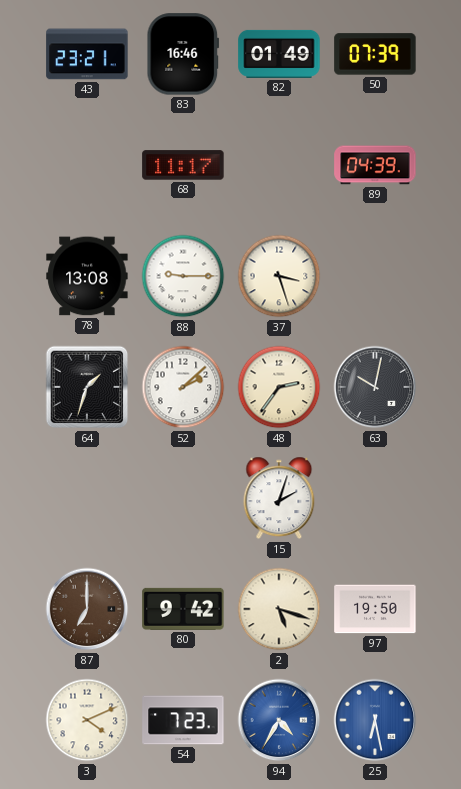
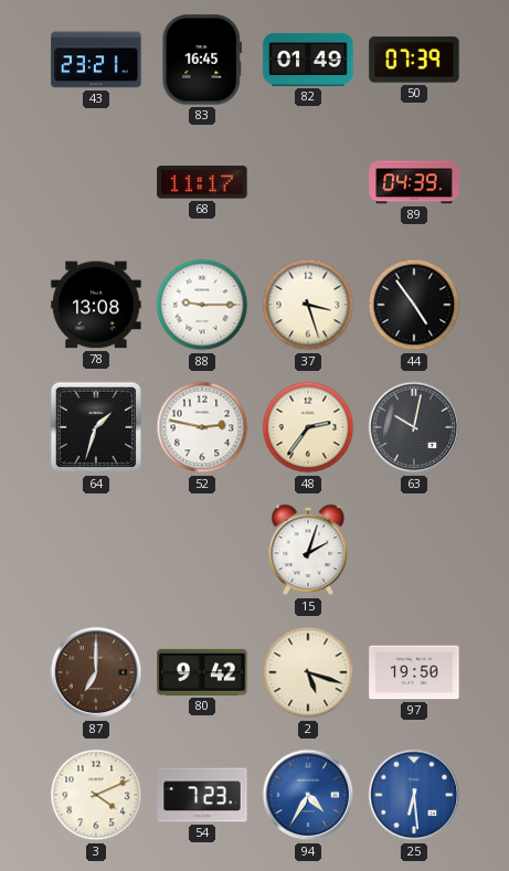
83: 16:46 -> 16:45
44: none -> 4:54
52: 2:08 -> 2:47
25: 6:28 -> 6:29
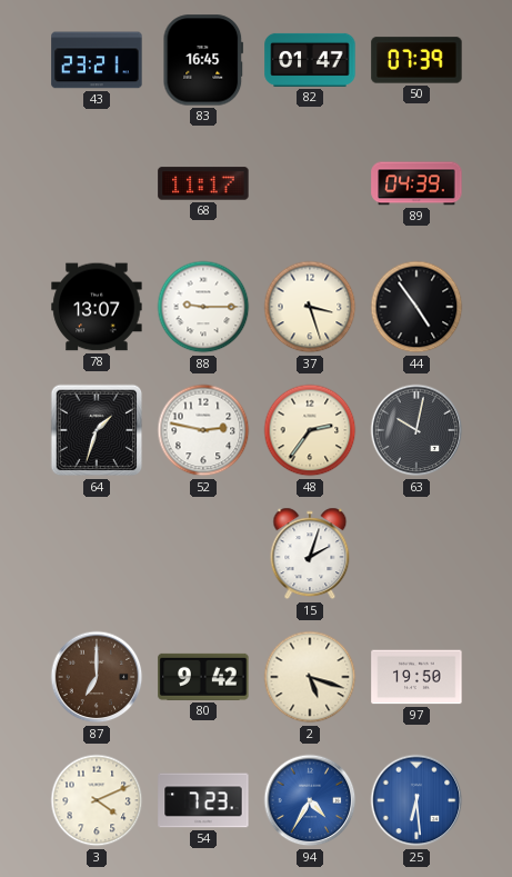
82: 01:49 -> 01:47
78: 13:08 -> 13:07
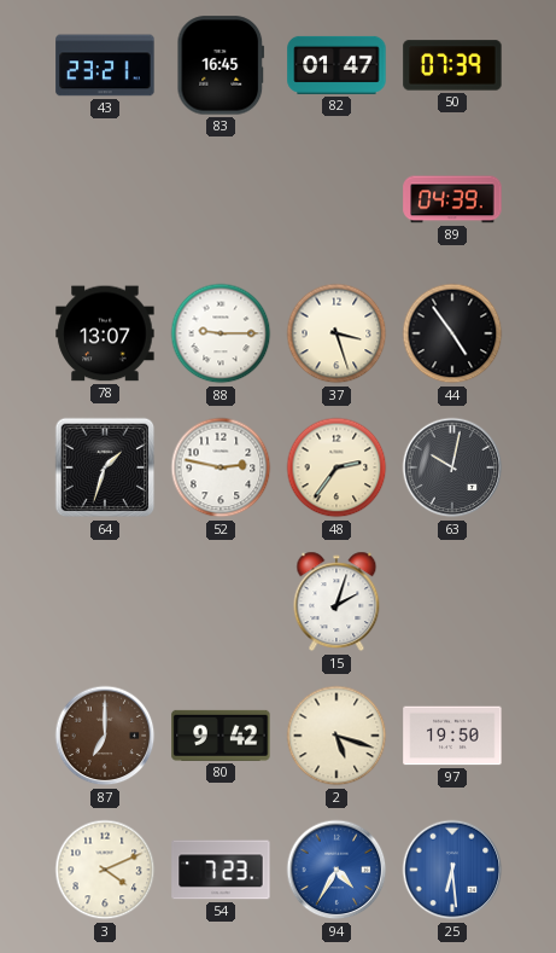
68: 11:17 -> none
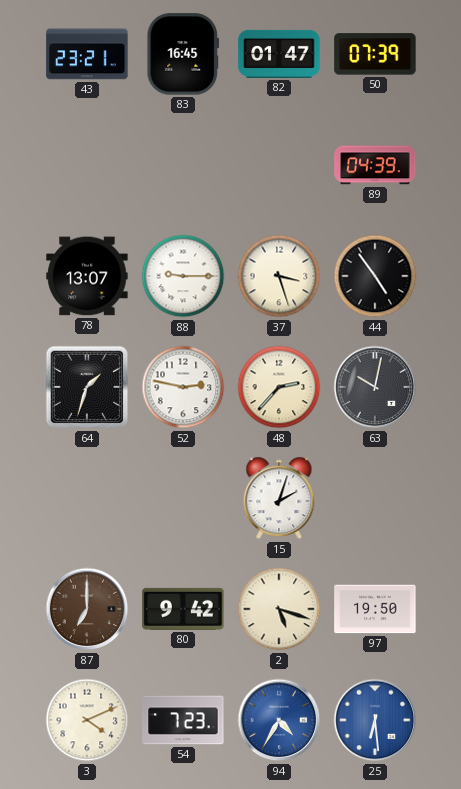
48: 2:36 -> 2:37
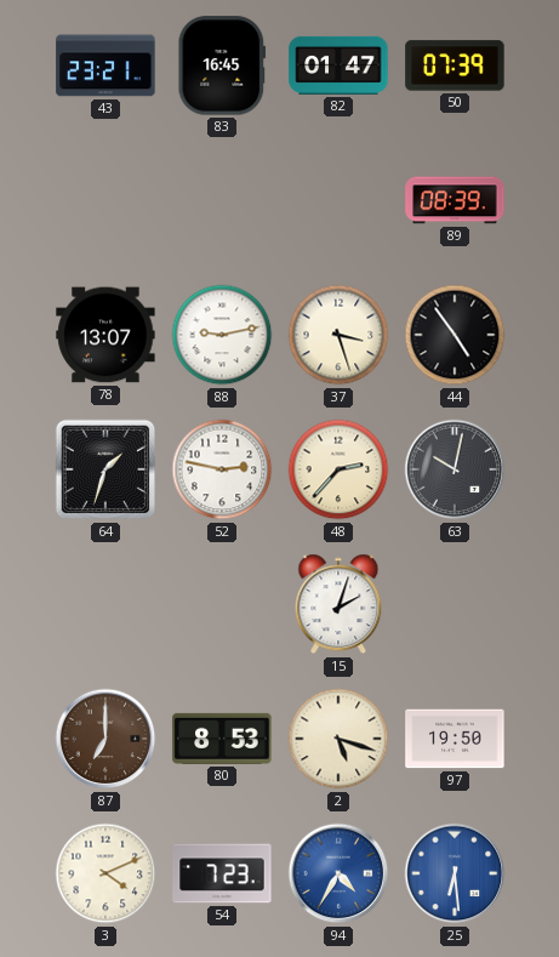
89: 04:39 -> 08:39
88: 9:15 -> 9:13
80: 9:42 -> 8:53
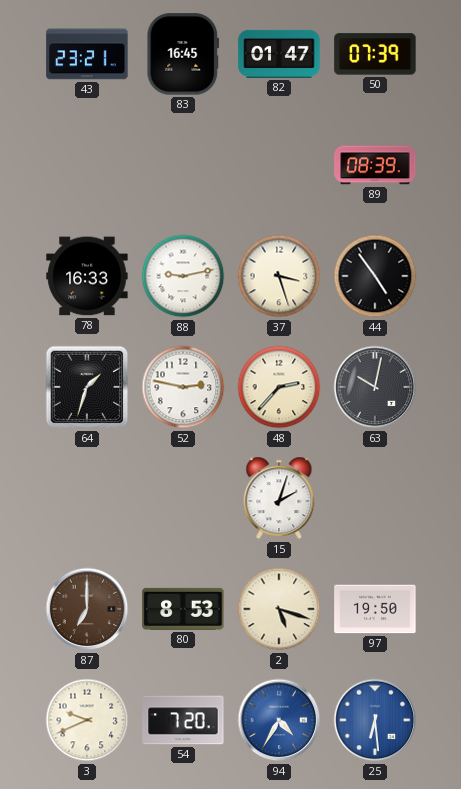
78: 13:07 -> 16:33
3: 4:11 -> 9:41
54: 7:23 -> 7:20
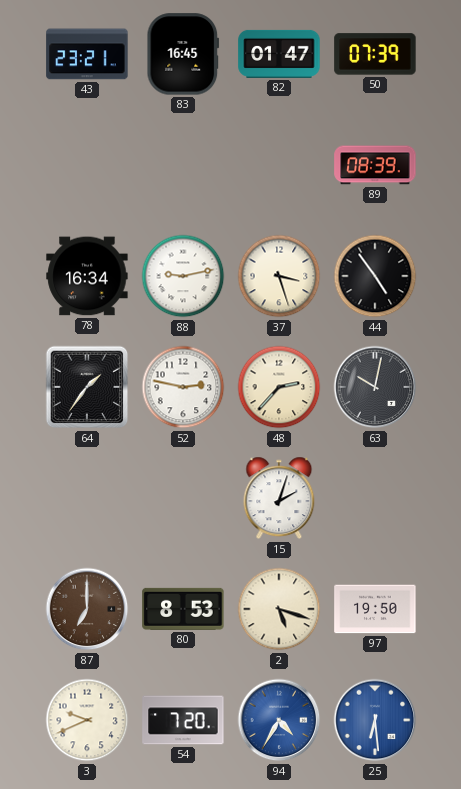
78: 16:33 -> 16:34
64: 1:33 -> 1:36
